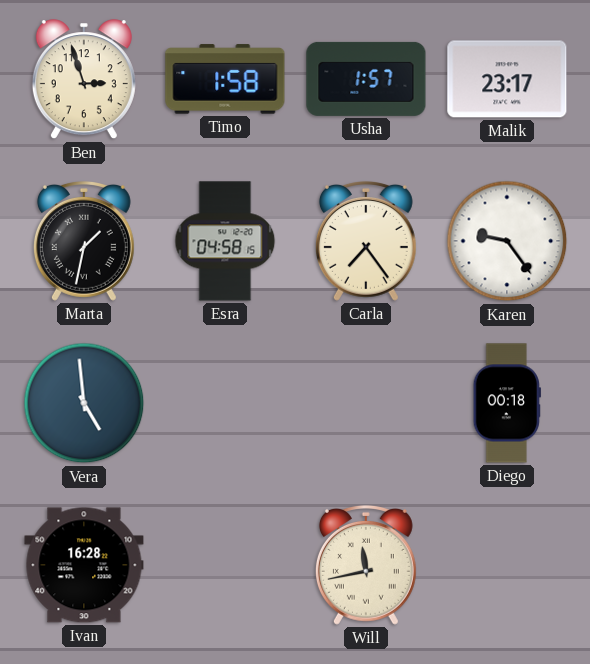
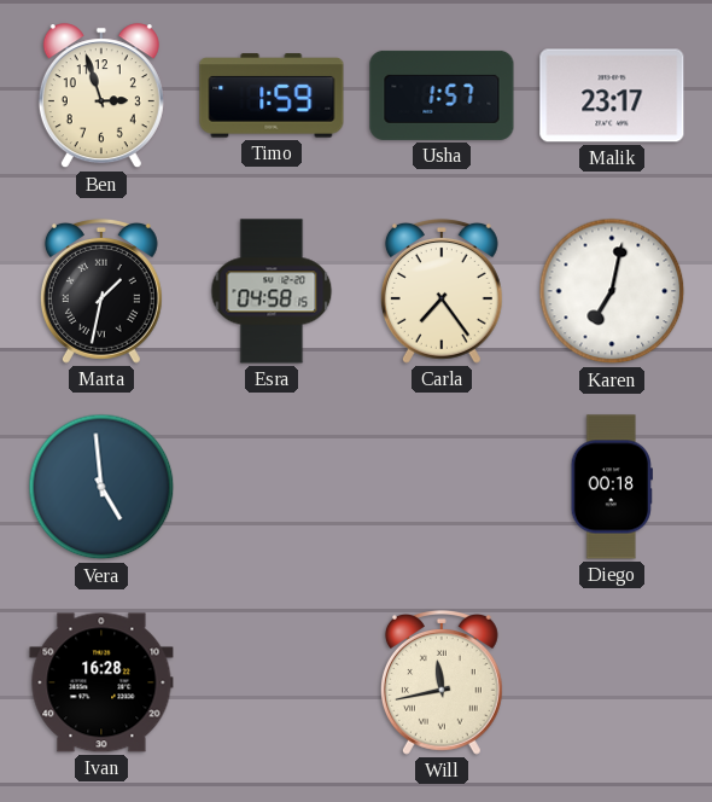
Timo: 1:58 -> 1:59
Karen: 9:24 -> 7:02
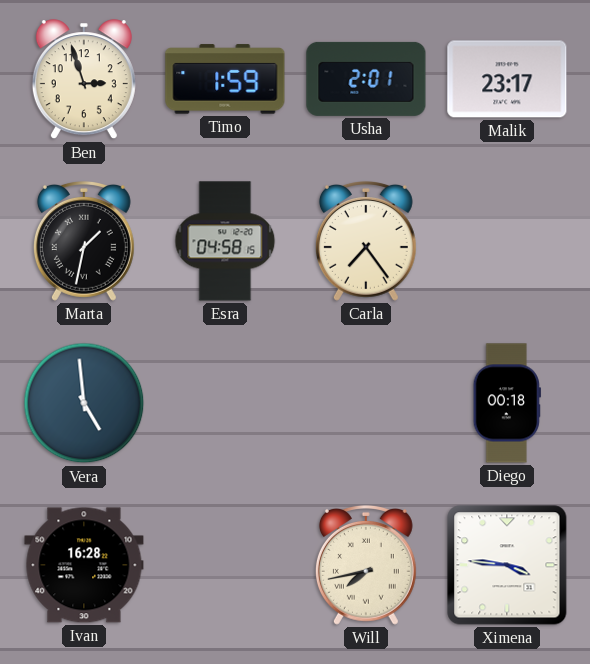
Usha: 1:57 -> 2:01
Karen: 7:02 -> none
Will: 11:43 -> 7:43
Ximena: none -> 3:46
